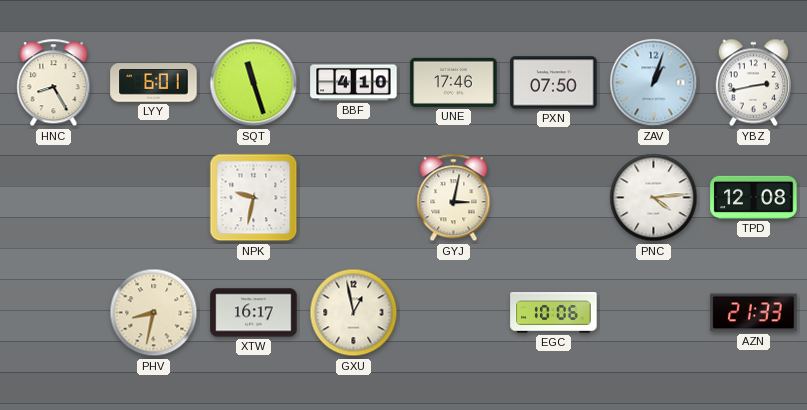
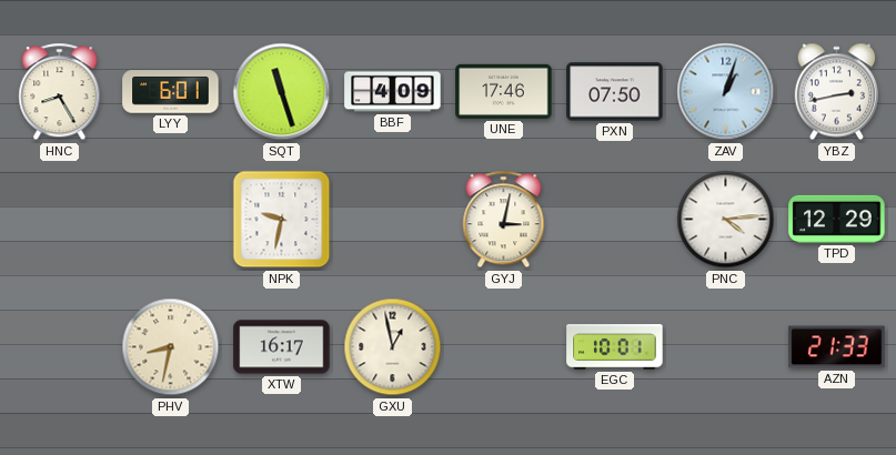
BBF: 4:10 -> 4:09
TPD: 12:08 -> 12:29
EGC: 10:06 -> 10:01
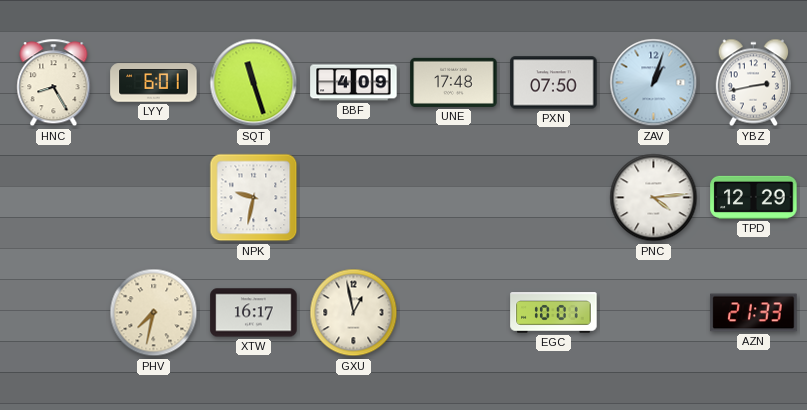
UNE: 17:46 -> 17:48
GYJ: 3:02 -> none
PHV: 8:32 -> 7:32
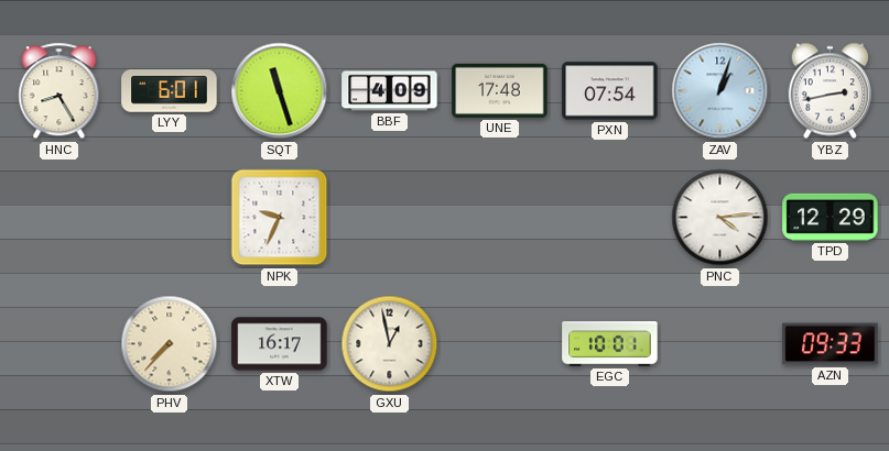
PXN: 07:50 -> 07:54
NPK: 9:32 -> 9:34
PHV: 7:32 -> 7:37
AZN: 21:33 -> 09:33
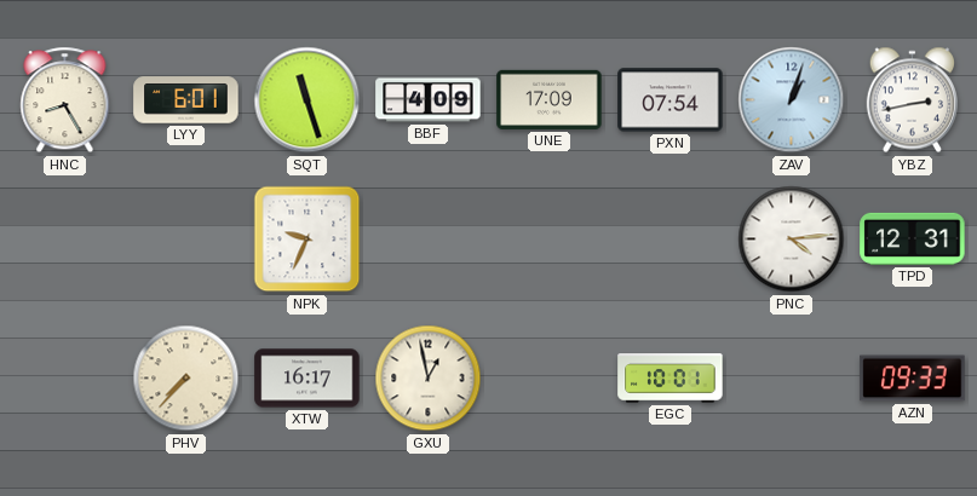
UNE: 17:48 -> 17:09
TPD: 12:29 -> 12:31
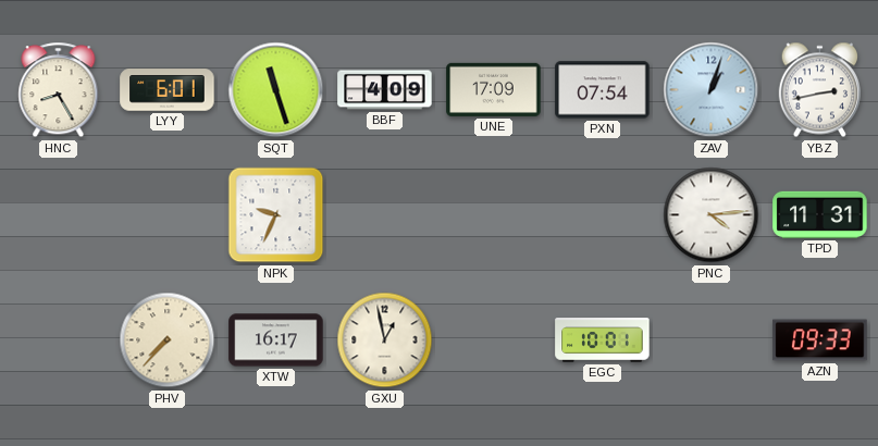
TPD: 12:31 -> 11:31
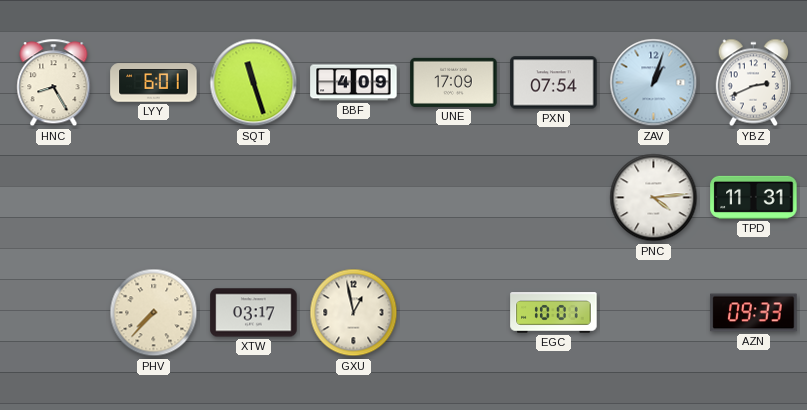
YBZ: 2:43 -> 2:41
NPK: 9:34 -> none
XTW: 16:17 -> 03:17
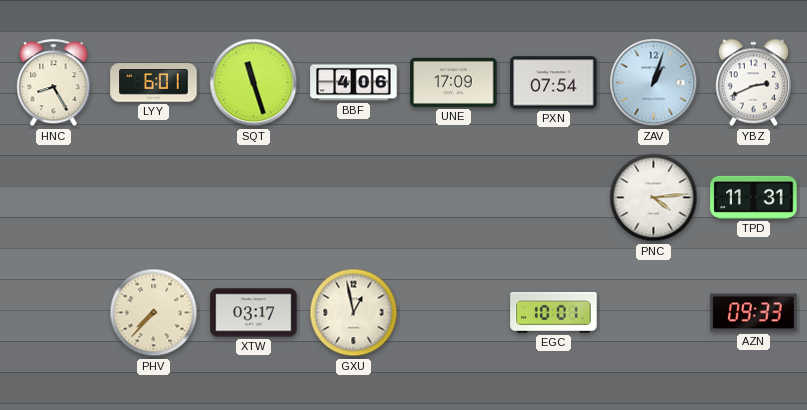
BBF: 4:09 -> 4:06
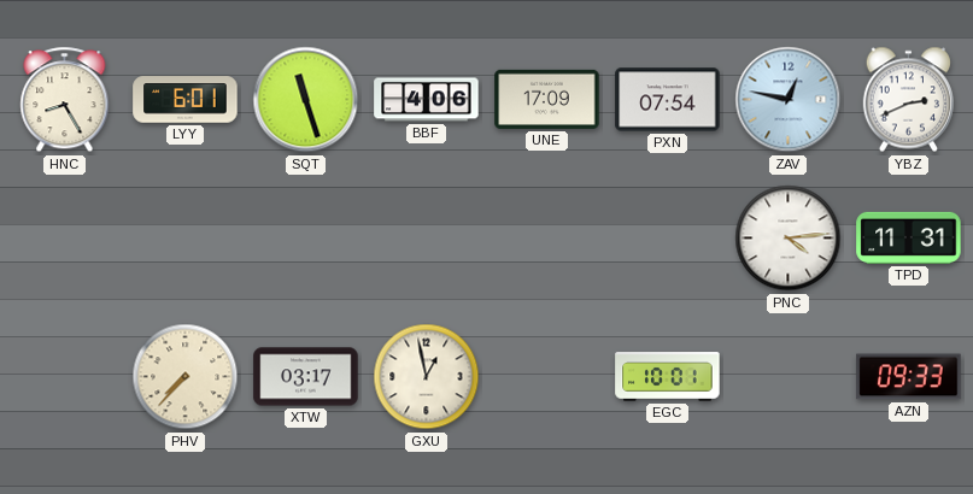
ZAV: 1:03 -> 12:47
